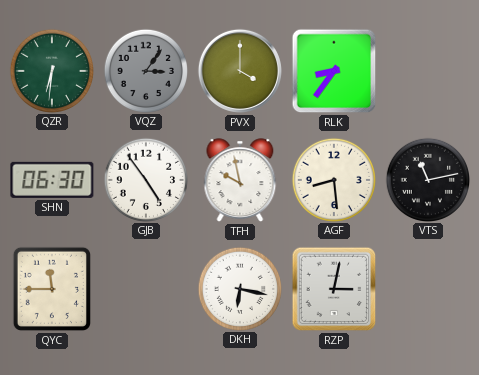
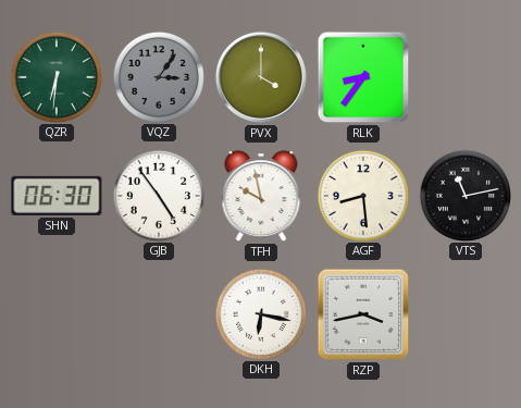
QYC: 11:45 -> none
RZP: 3:02 -> 3:43
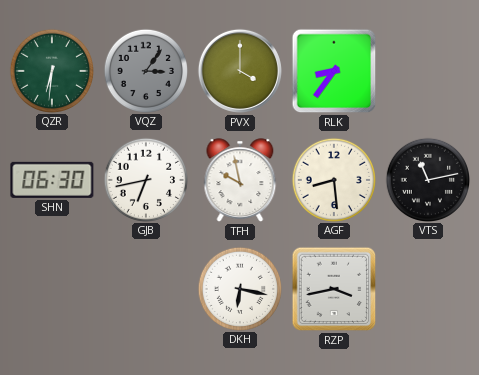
GJB: 4:54 -> 6:43
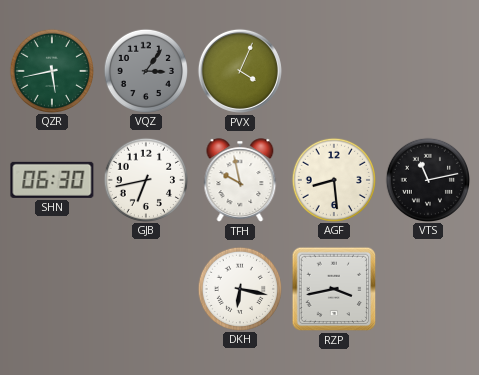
QZR: 6:31 -> 5:43
PVX: 4:00 -> 4:04
RLK: 8:36 -> none
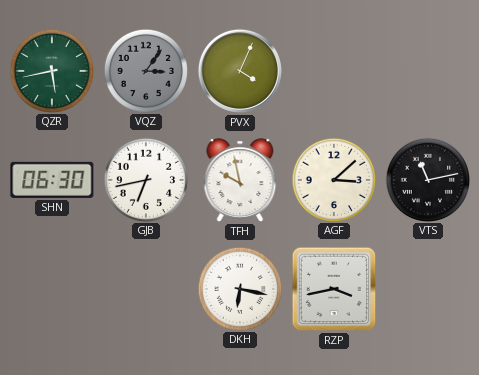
AGF: 8:29 -> 3:08
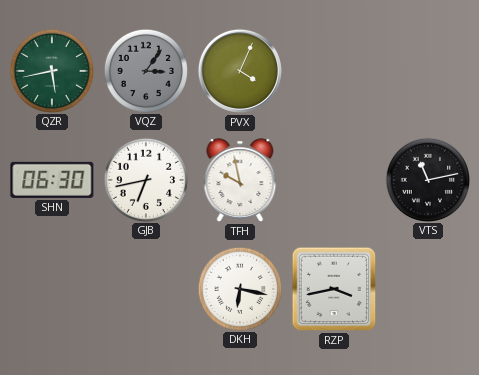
AGF: 3:08 -> none
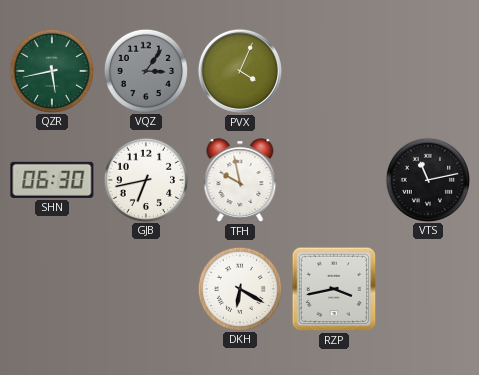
DKH: 6:17 -> 6:20
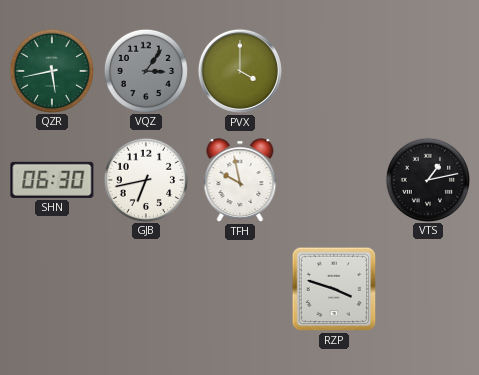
PVX: 4:04 -> 4:00
VTS: 11:13 -> 1:13
DKH: 6:20 -> none
RZP: 3:43 -> 3:48
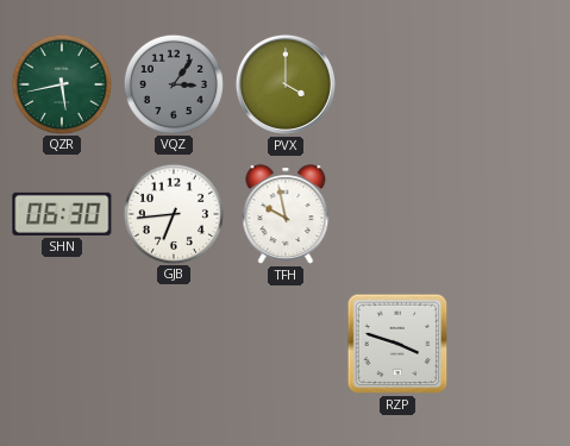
GJB: 6:43 -> 6:44
VTS: 1:13 -> none
